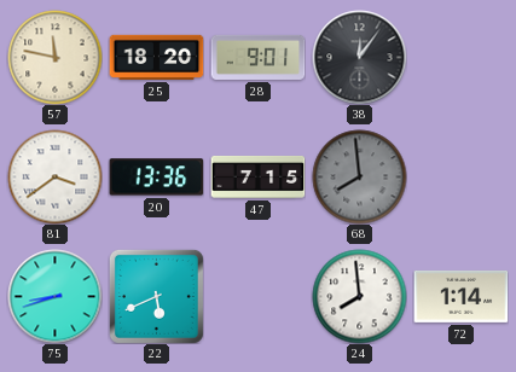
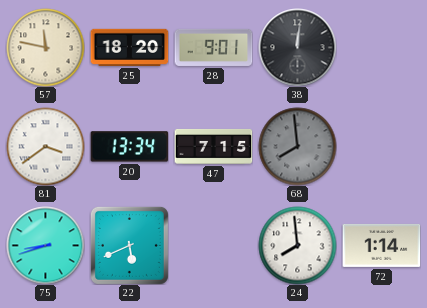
38: 12:06 -> 12:01
20: 13:36 -> 13:34
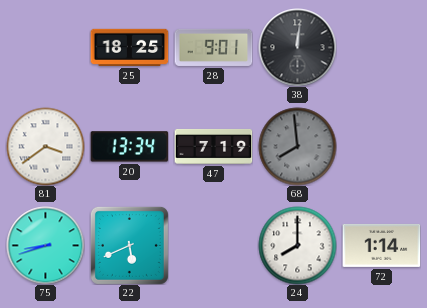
57: 11:47 -> none
25: 18:20 -> 18:25
47: 7:15 -> 7:19
24: 7:59 -> 8:00
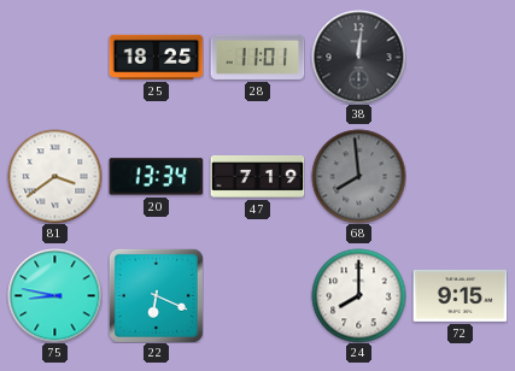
28: 9:01 -> 11:01
75: 8:42 -> 8:47
22: 5:41 -> 6:19
72: 1:14 -> 9:15
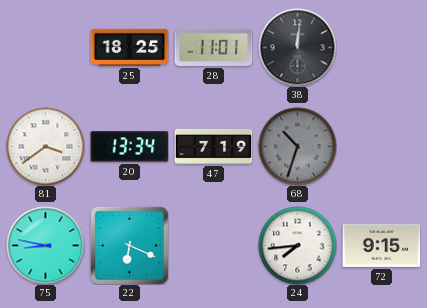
68: 7:59 -> 10:33
24: 8:00 -> 7:44
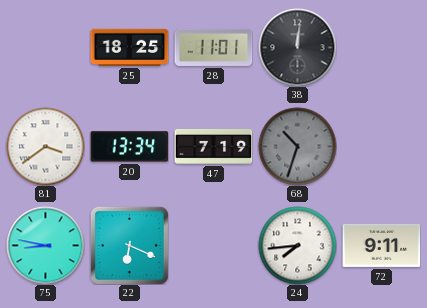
72: 9:15 -> 9:11
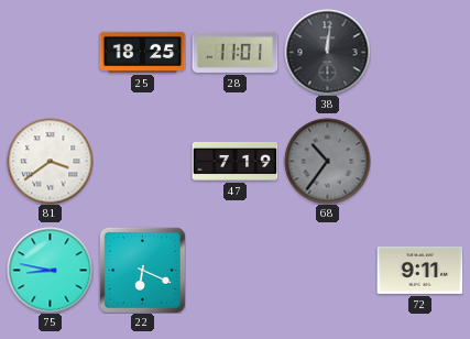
20: 13:34 -> none
68: 10:33 -> 10:36
24: 7:44 -> none
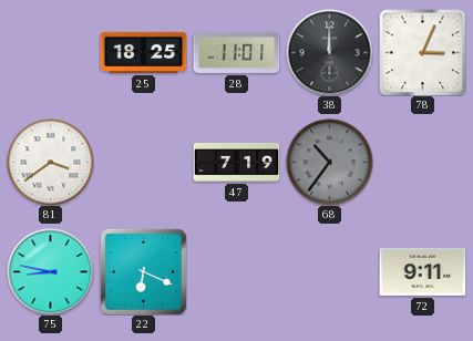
38: 12:01 -> 12:00
78: none -> 3:04
